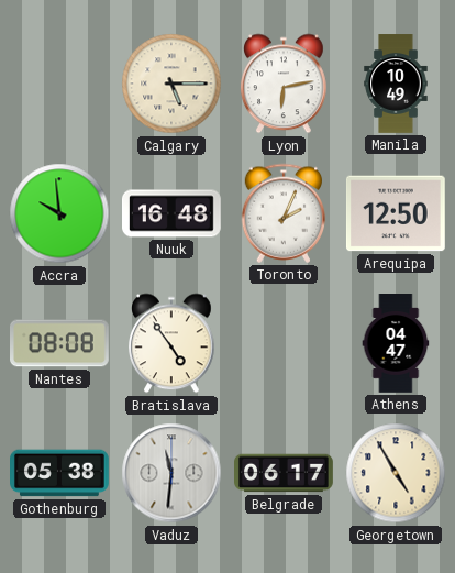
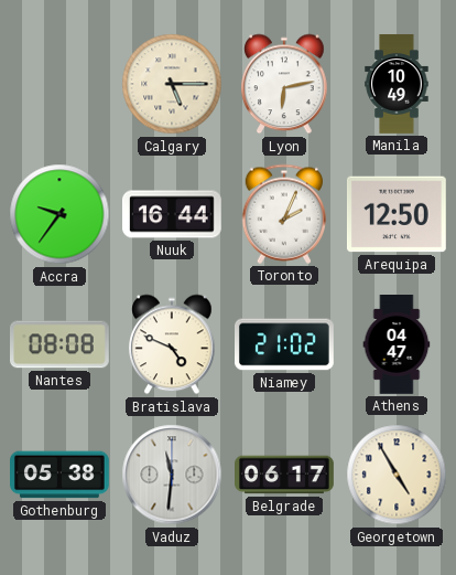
Accra: 9:59 -> 9:36
Nuuk: 16:48 -> 16:44
Bratislava: 4:54 -> 4:49
Niamey: none -> 21:02
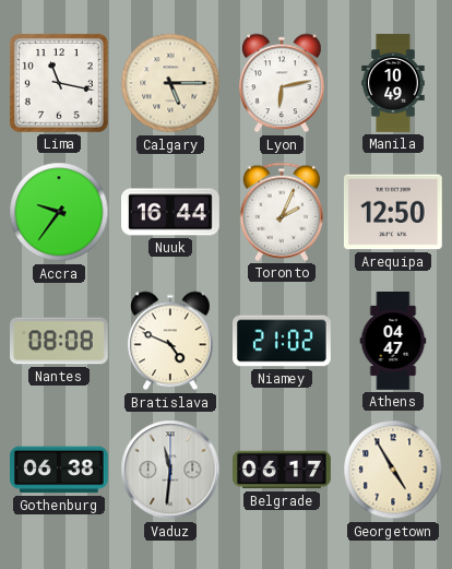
Lima: none -> 11:17
Gothenburg: 05:38 -> 06:38
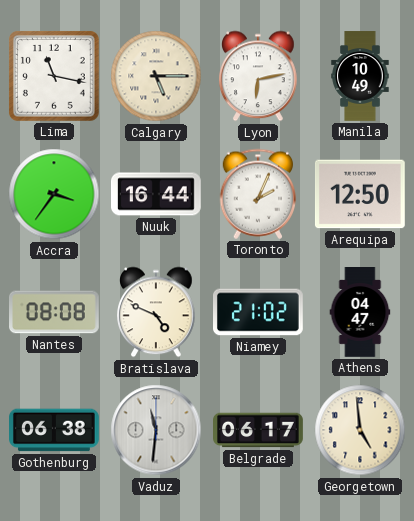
Accra: 9:36 -> 3:36
Georgetown: 4:55 -> 4:59
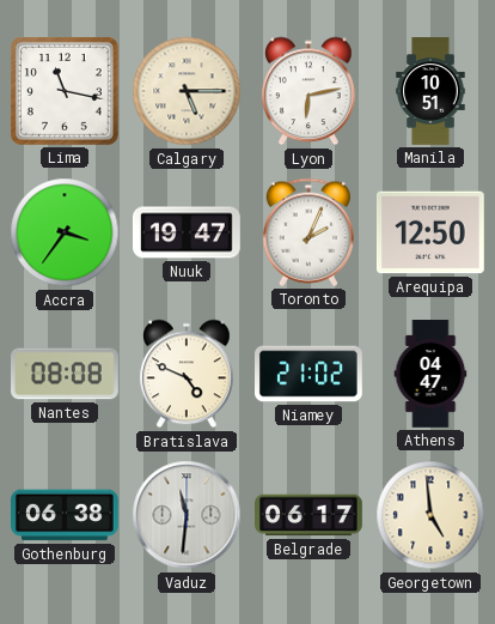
Manila: 10:49 -> 10:51
Nuuk: 16:44 -> 19:47
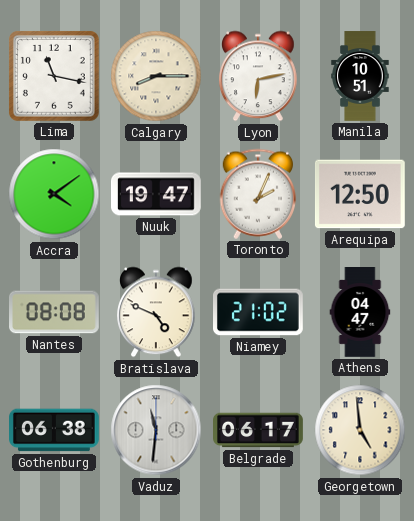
Calgary: 5:15 -> 8:15
Accra: 3:36 -> 4:09
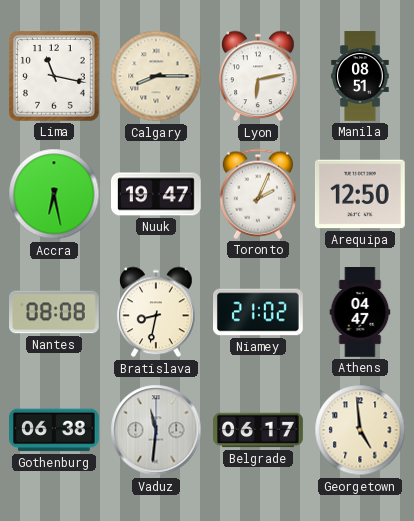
Manila: 10:51 -> 08:51
Accra: 4:09 -> 6:28
Bratislava: 4:49 -> 8:32
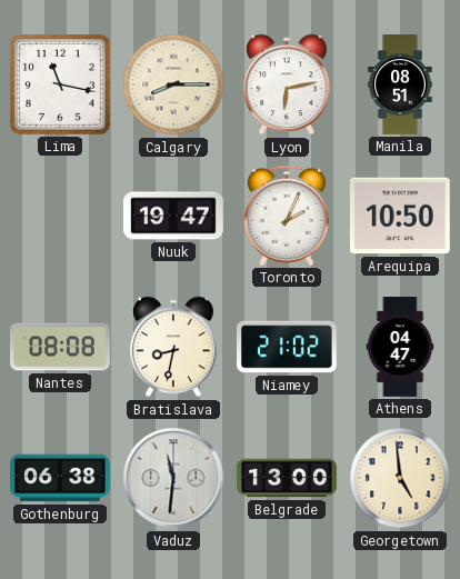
Accra: 6:28 -> none
Arequipa: 12:50 -> 10:50
Belgrade: 06:17 -> 13:00
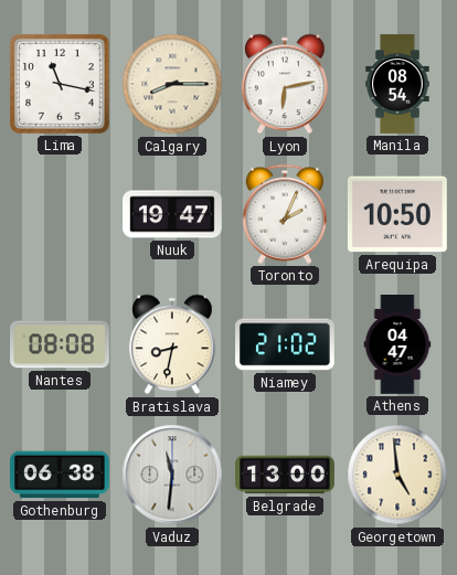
Manila: 08:51 -> 08:54
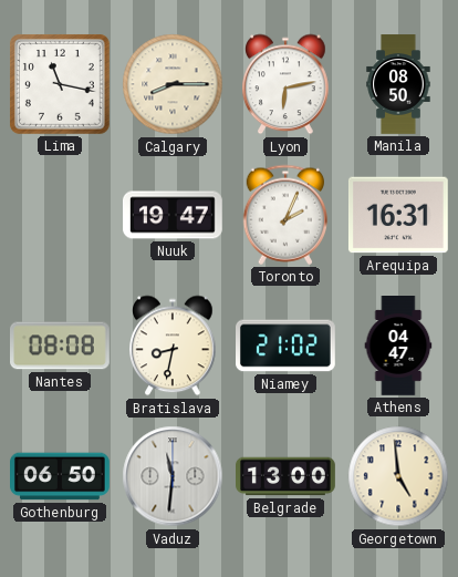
Manila: 08:54 -> 08:50
Arequipa: 10:50 -> 16:31
Gothenburg: 06:38 -> 06:50
